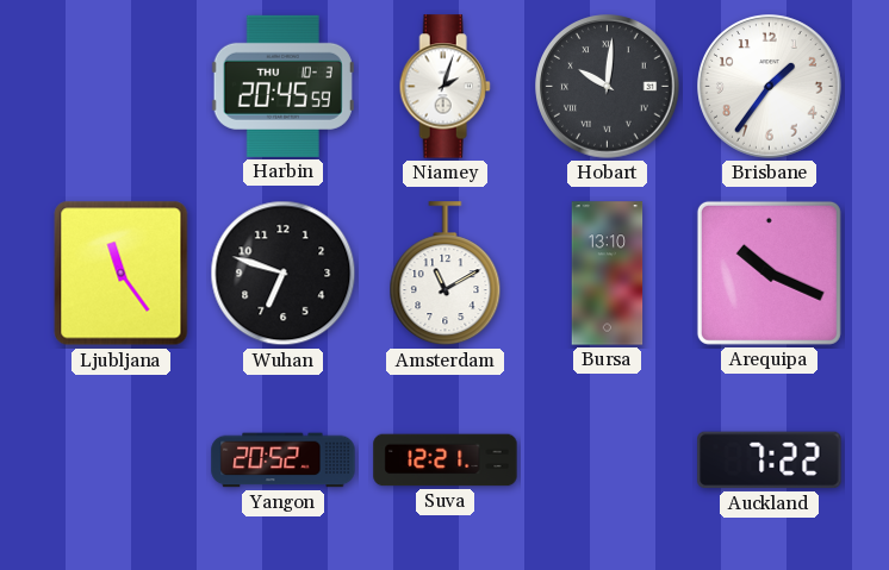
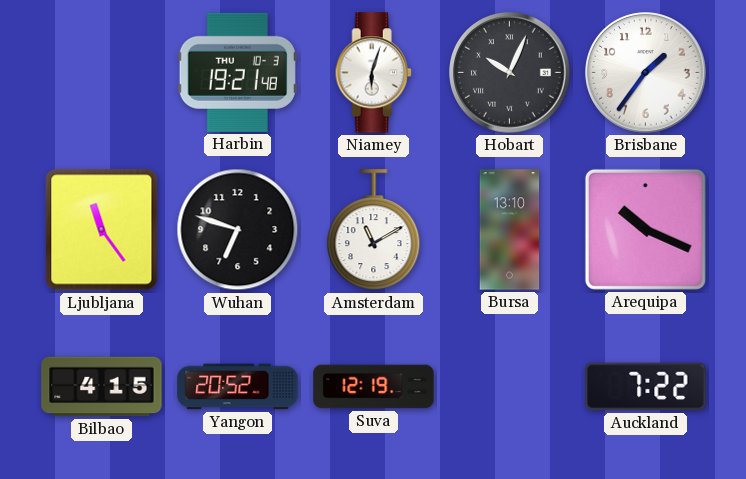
Harbin: 20:45 -> 19:21
Niamey: 2:03 -> 6:03
Hobart: 10:01 -> 10:04
Bilbao: none -> 4:15
Suva: 12:21 -> 12:19
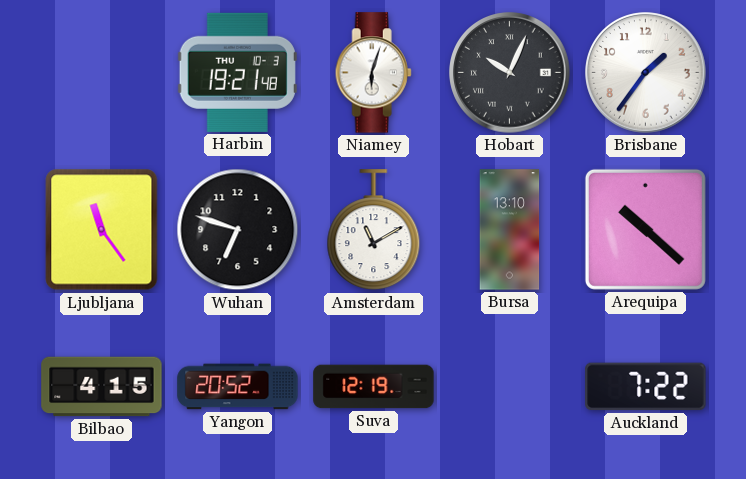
Arequipa: 10:19 -> 10:22
